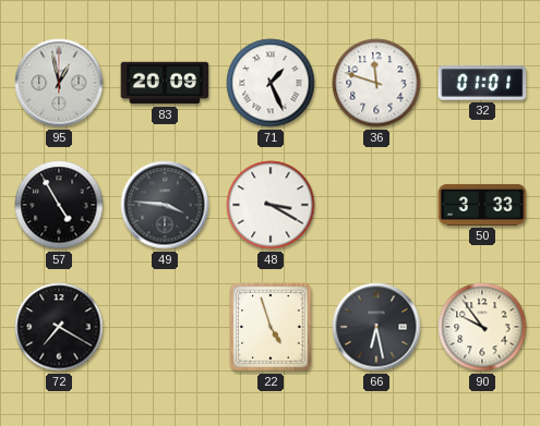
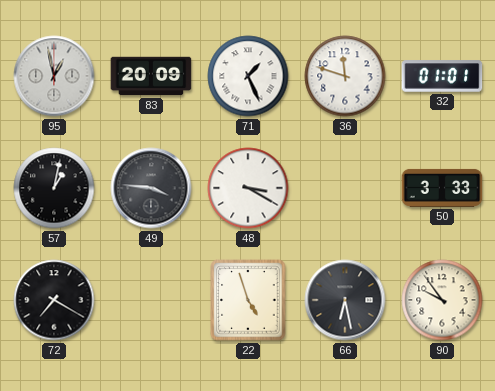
57: 4:55 -> 1:02
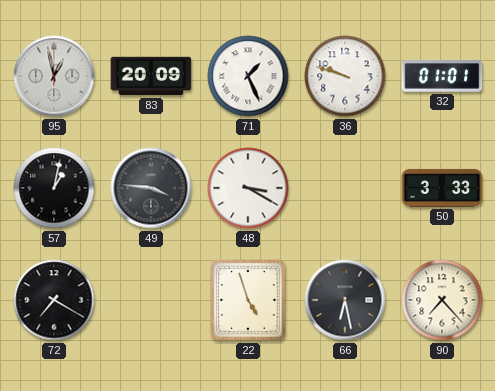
36: 11:48 -> 9:48
90: 9:54 -> 7:23
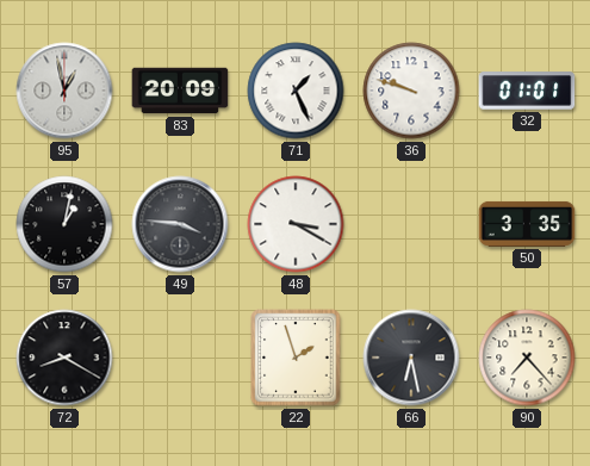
50: 3:33 -> 3:35
72: 7:20 -> 8:20
22: 4:57 -> 1:57
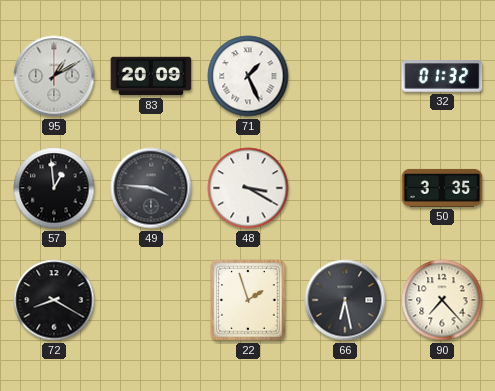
95: 12:58 -> 1:10
36: 9:48 -> none
32: 01:01 -> 01:32
57: 1:02 -> 12:59
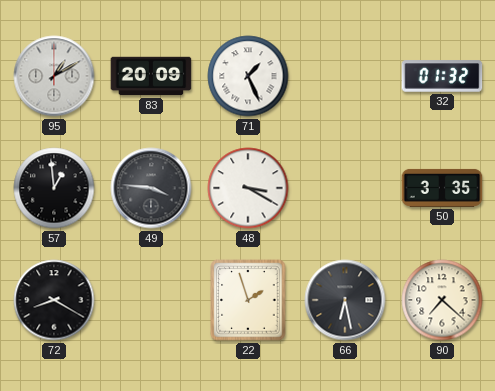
90: 7:23 -> 7:22
